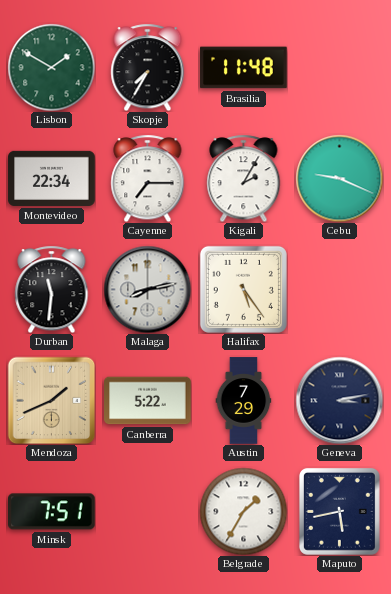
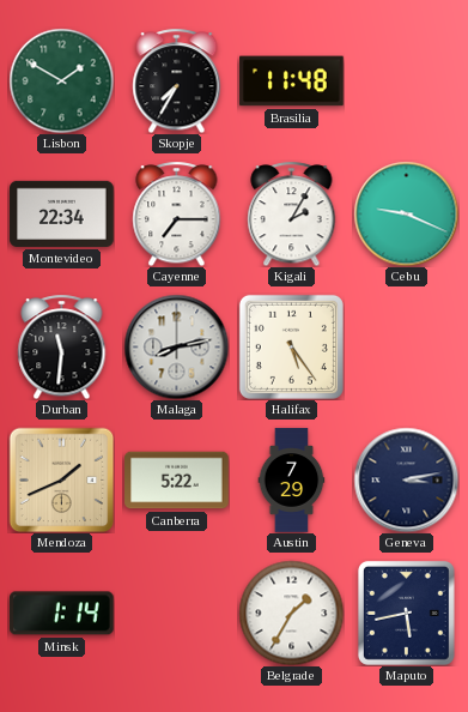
Minsk: 7:51 -> 1:14
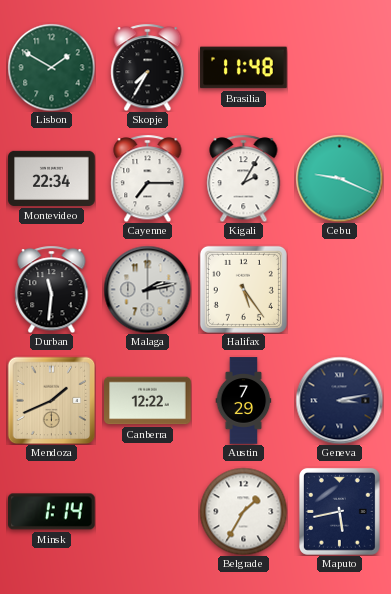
Malaga: 8:13 -> 2:13
Canberra: 5:22 -> 12:22
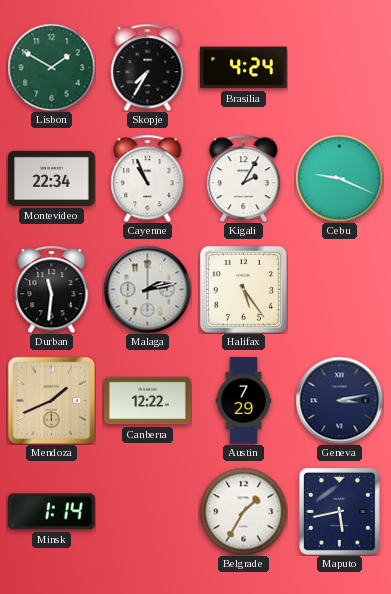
Brasilia: 11:48 -> 4:24
Cayenne: 7:15 -> 10:56
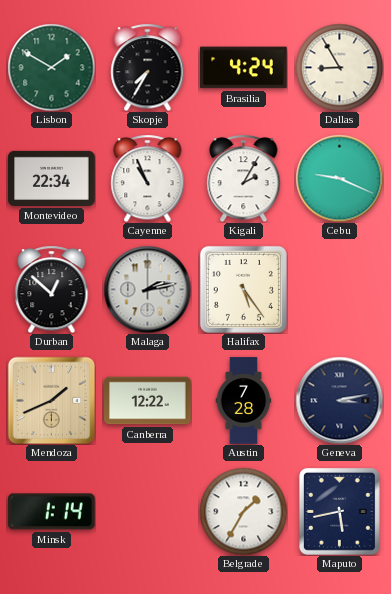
Dallas: none -> 8:55
Durban: 11:31 -> 12:52
Austin: 7:29 -> 7:28
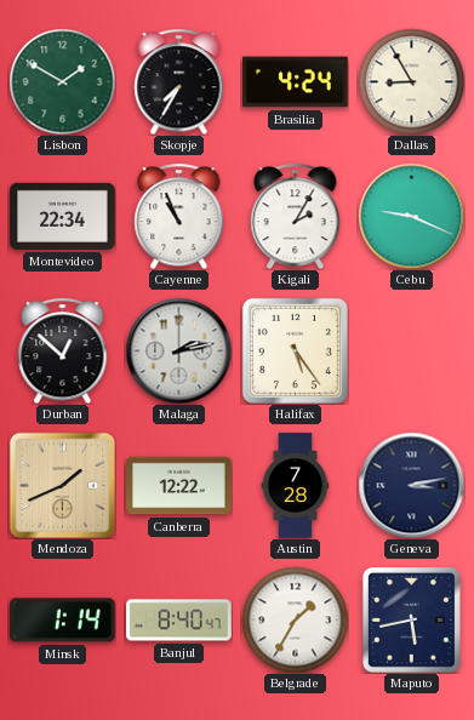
Banjul: none -> 8:40
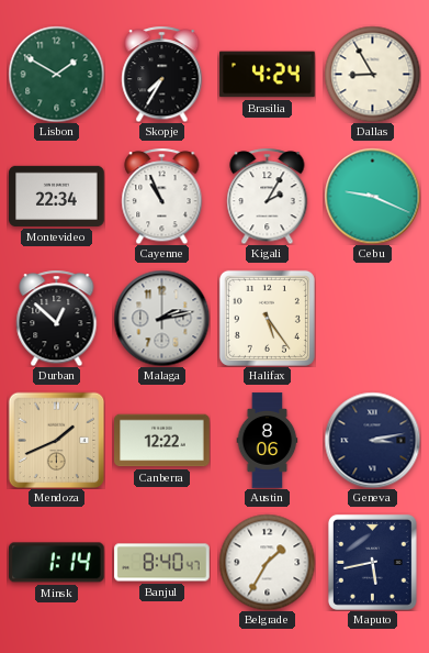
Austin: 7:28 -> 8:06
